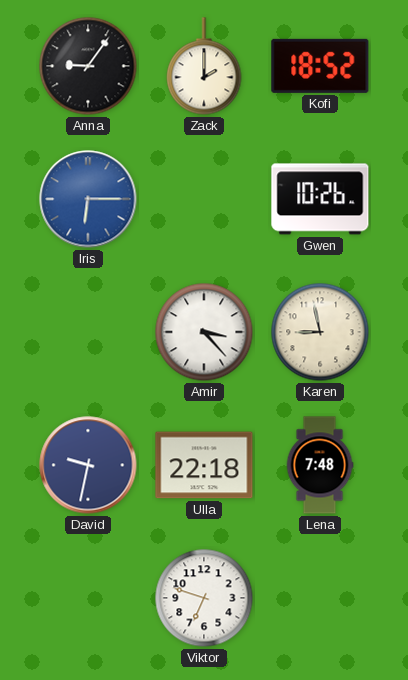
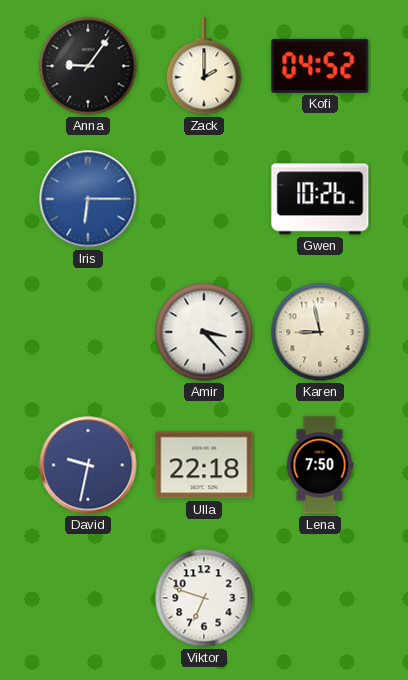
Kofi: 18:52 -> 04:52
Lena: 7:48 -> 7:50
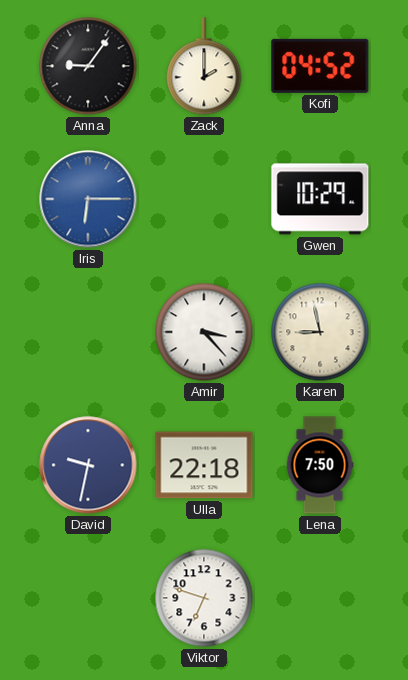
Gwen: 10:26 -> 10:29
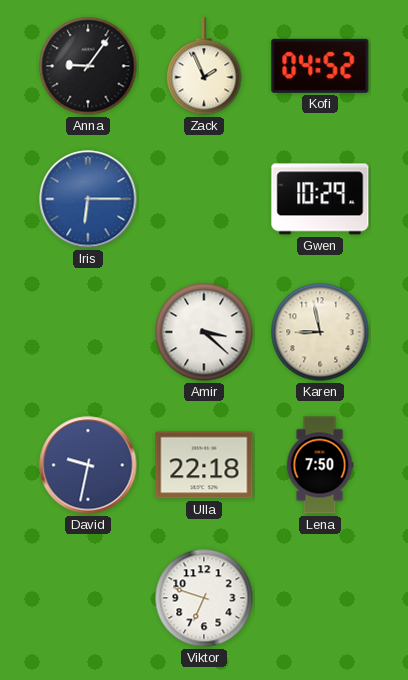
Zack: 2:00 -> 1:56
Amir: 3:23 -> 3:22
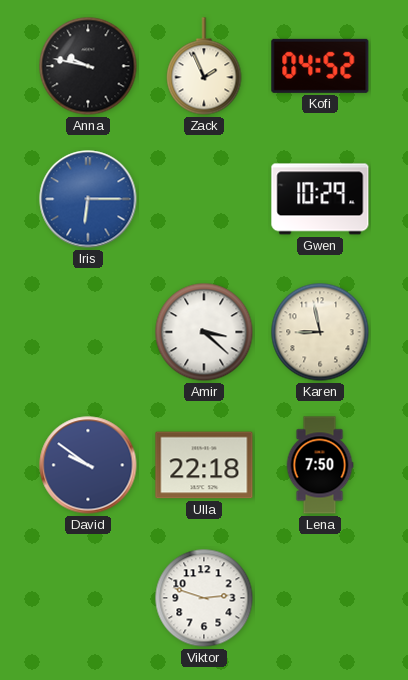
Anna: 9:06 -> 9:47
David: 9:32 -> 9:51
Viktor: 6:48 -> 2:48
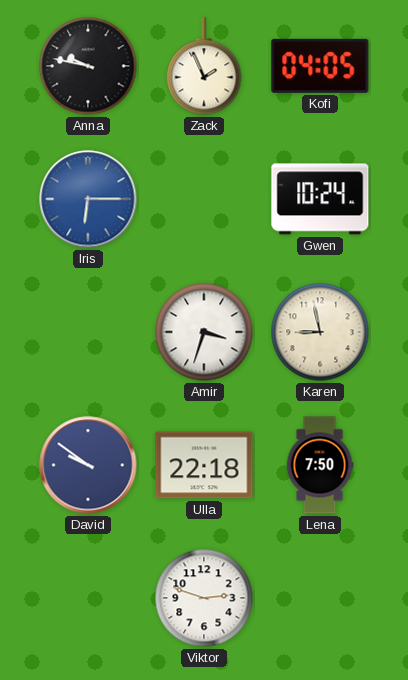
Kofi: 04:52 -> 04:05
Gwen: 10:29 -> 10:24
Amir: 3:22 -> 3:33
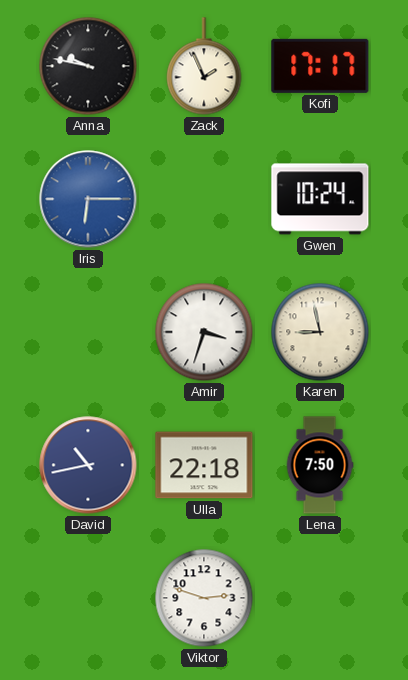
Kofi: 04:05 -> 17:17
David: 9:51 -> 10:43
